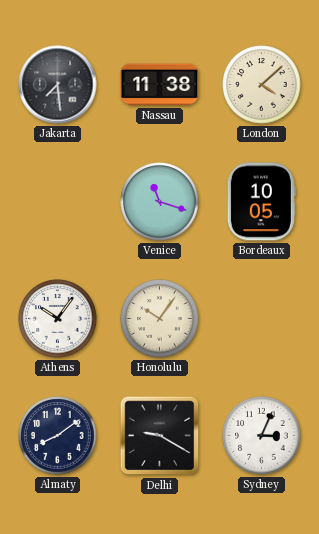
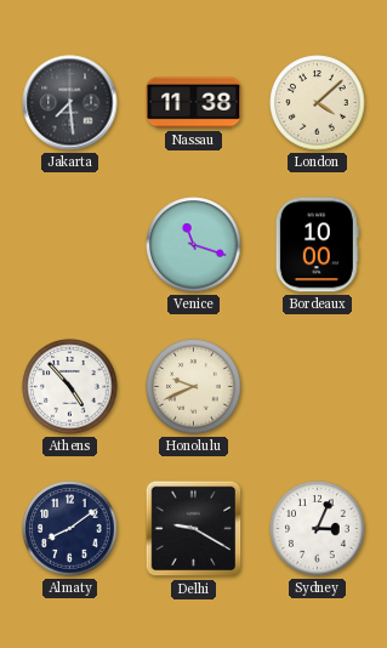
Bordeaux: 10:05 -> 10:00
Athens: 10:06 -> 4:53
Honolulu: 10:06 -> 9:41
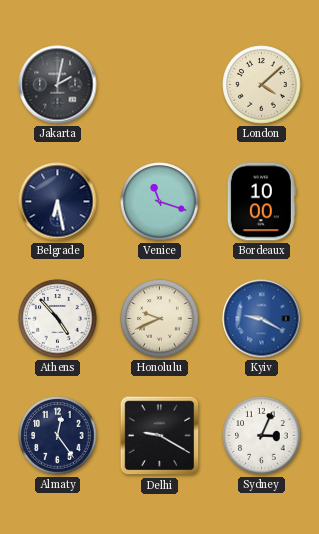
Jakarta: 7:29 -> 2:02
Nassau: 11:38 -> none
Belgrade: none -> 6:28
Kyiv: none -> 9:20
Almaty: 8:09 -> 12:24
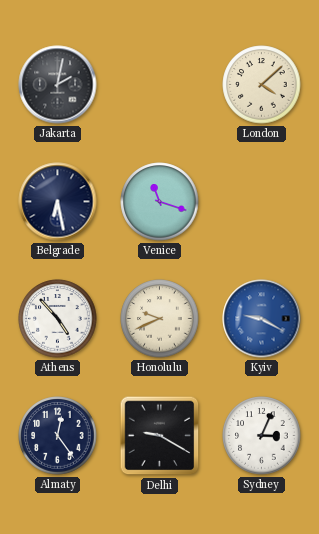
Bordeaux: 10:00 -> none
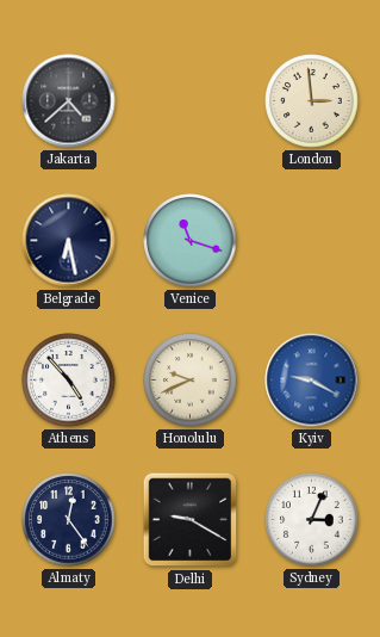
Jakarta: 2:02 -> 4:38
London: 4:08 -> 2:59
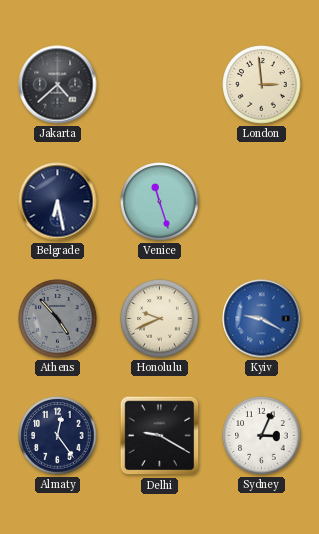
Venice: 11:18 -> 11:27
Athens dial: white -> grey
